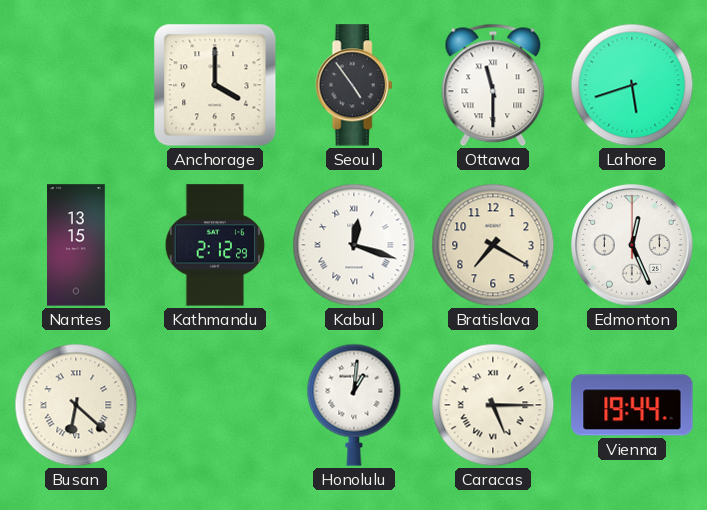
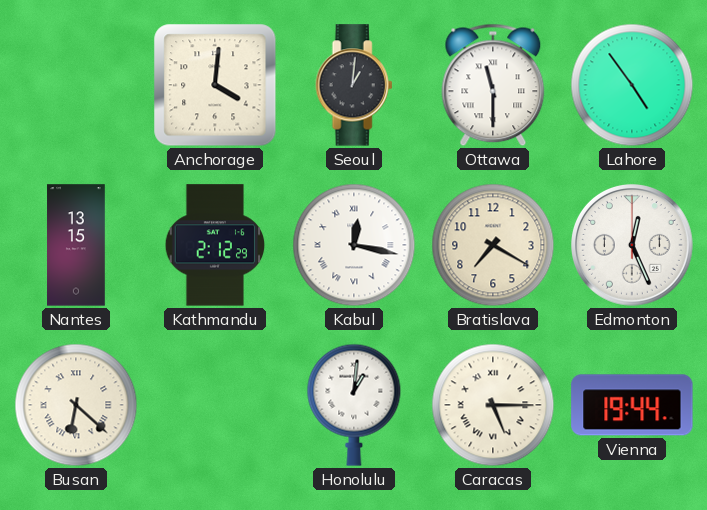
Anchorage: 4:00 -> 4:01
Seoul: 4:54 -> 1:01
Lahore: 5:42 -> 4:54
Kabul: 12:18 -> 12:17
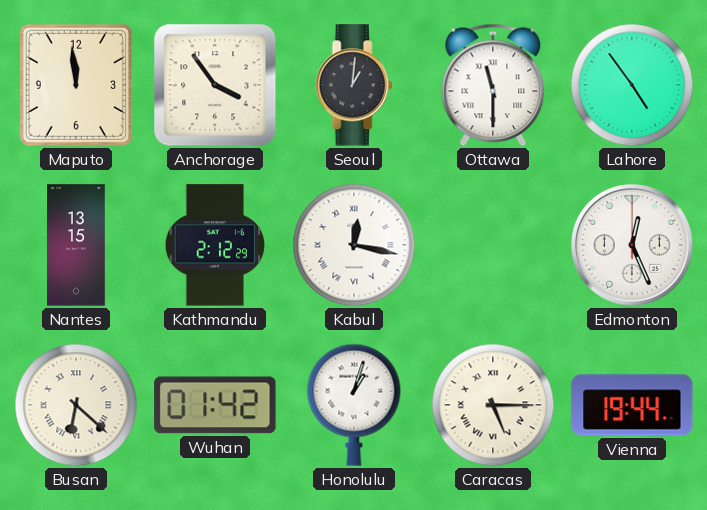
Maputo: none -> 11:59
Anchorage: 4:01 -> 3:54
Bratislava: 7:20 -> none
Wuhan: none -> 01:42
Honolulu: 1:01 -> 1:03
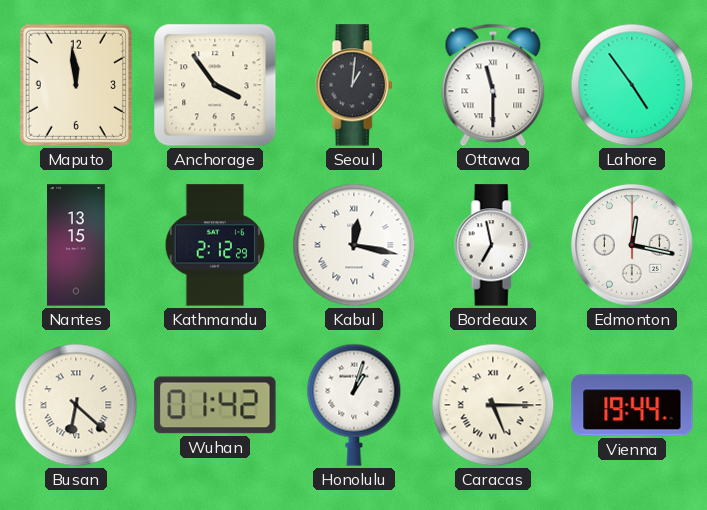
Bordeaux: none -> 6:58
Edmonton: 12:26 -> 12:17
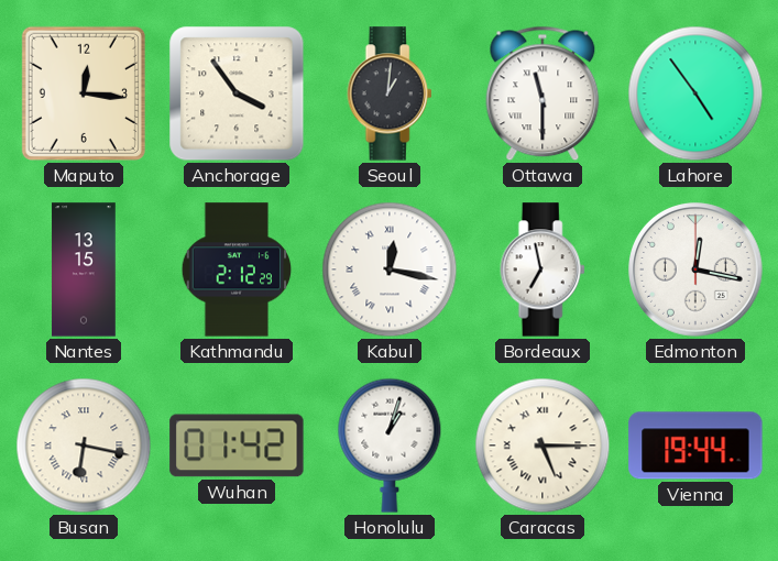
Maputo: 11:59 -> 12:16
Busan: 6:22 -> 6:17
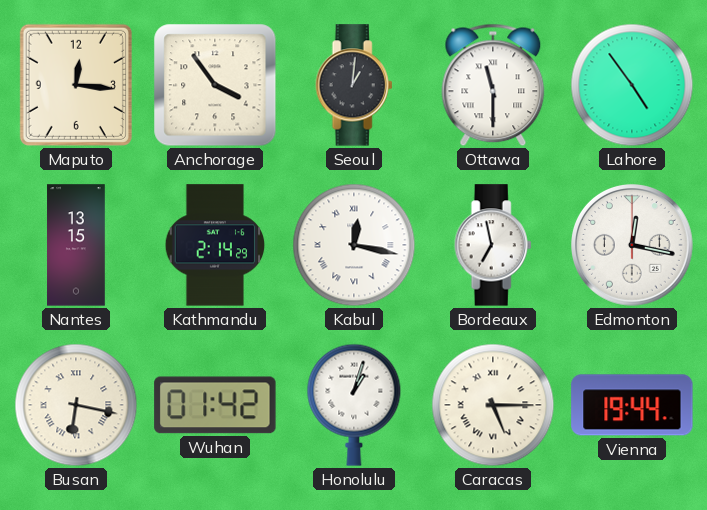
Kathmandu: 2:12 -> 2:14
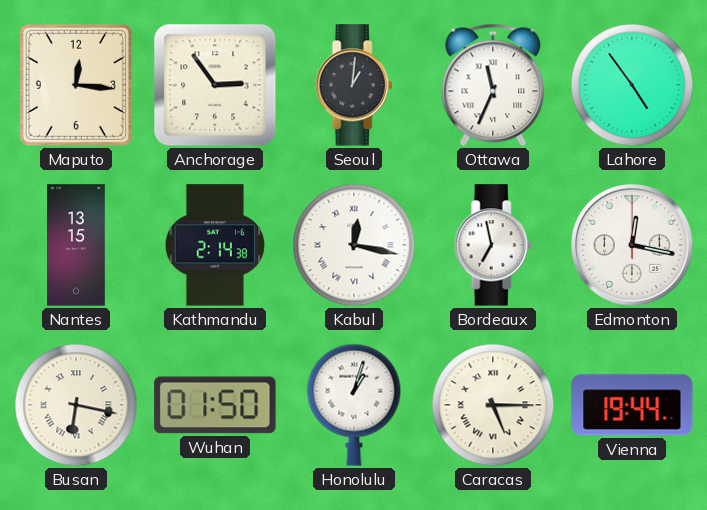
Anchorage: 3:54 -> 2:54
Ottawa: 11:30 -> 11:34
Kathmandu: 2:14:29 -> 2:14:38
Wuhan: 01:42 -> 01:50
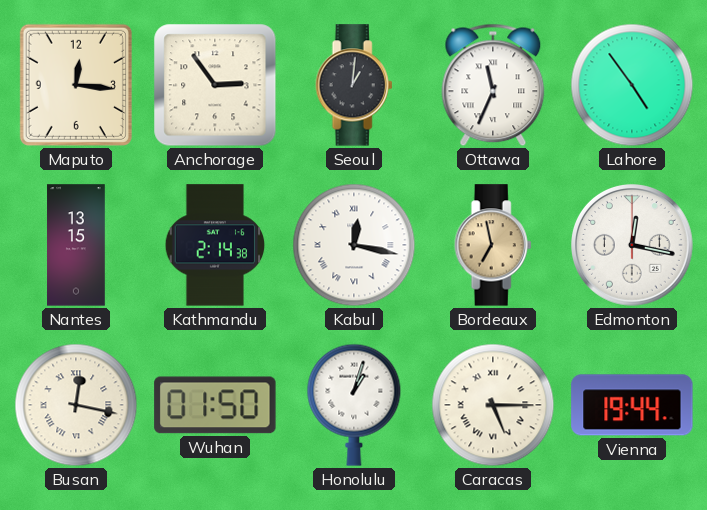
Bordeaux dial: white -> champagne
Busan: 6:17 -> 12:17
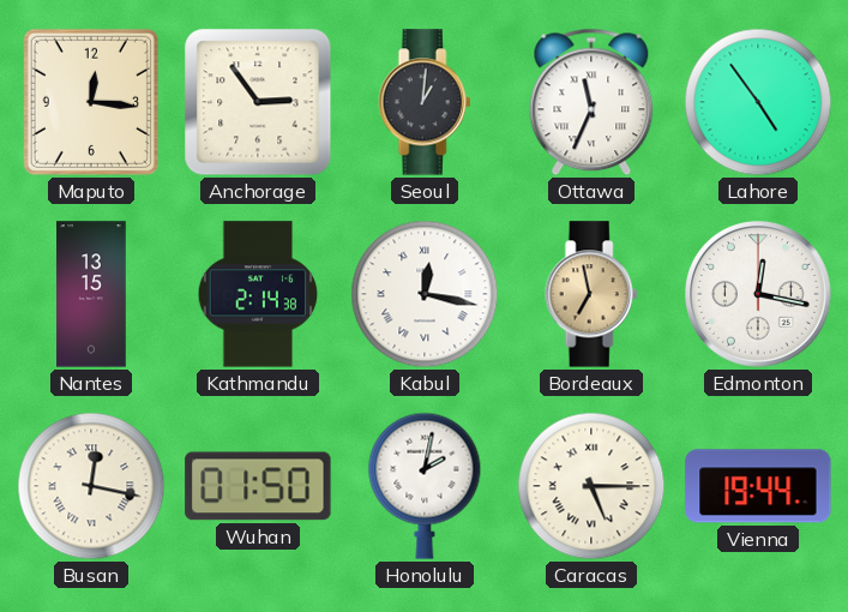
Honolulu: 1:03 -> 2:02
